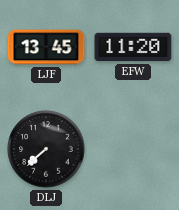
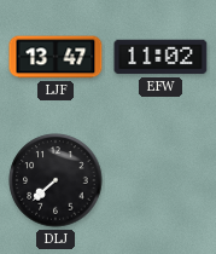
LJF: 13:45 -> 13:47
EFW: 11:20 -> 11:02
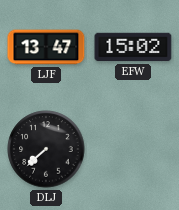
EFW: 11:02 -> 15:02
